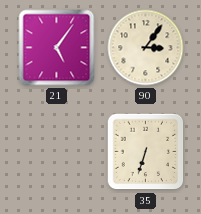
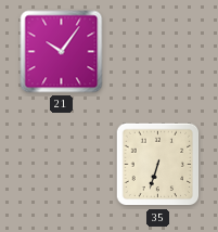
21: 5:06 -> 10:06
90: 3:06 -> none
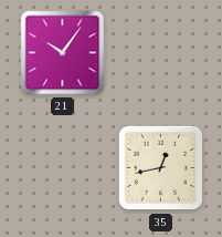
35: 6:33 -> 12:43
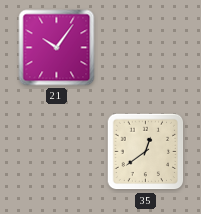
35: 12:43 -> 12:39
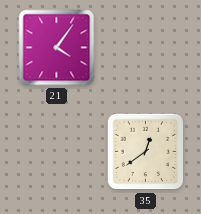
21: 10:06 -> 4:06
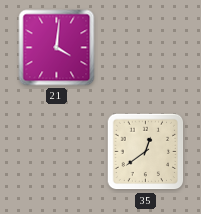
21: 4:06 -> 4:01
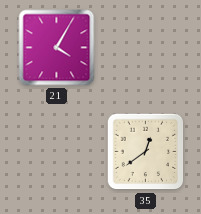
21: 4:01 -> 4:05
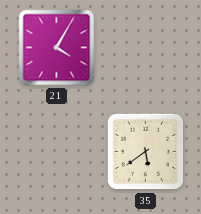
35: 12:39 -> 5:39
